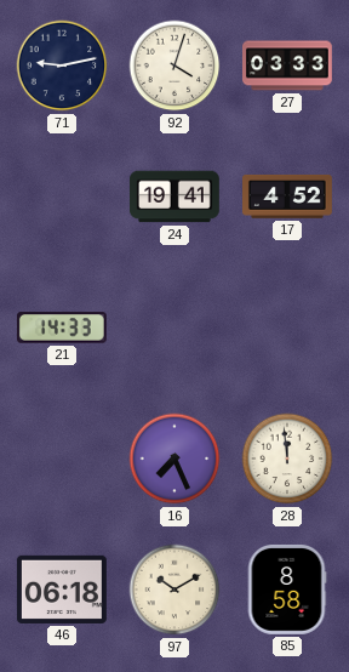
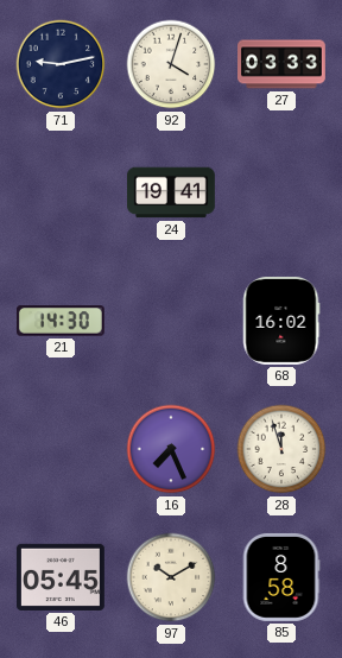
17: 4:52 -> none
21: 14:33 -> 14:30
68: none -> 16:02
28: 11:59 -> 11:57
46: 06:18 -> 05:45
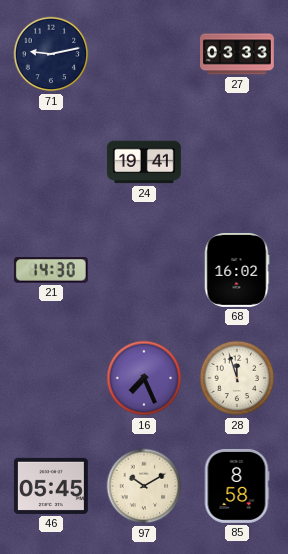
92: 4:03 -> none
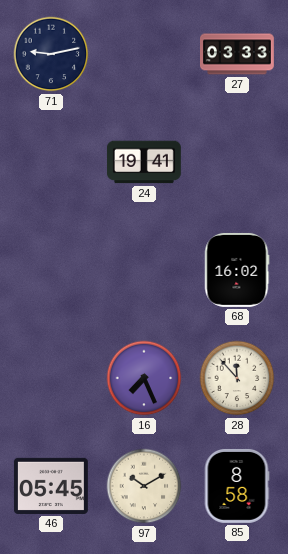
21: 14:30 -> none
28: 11:57 -> 11:53
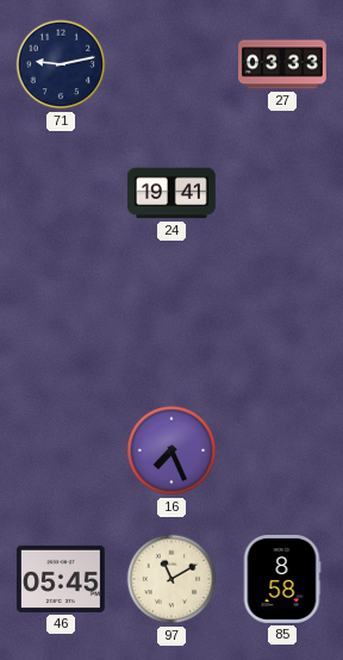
68: 16:02 -> none
28: 11:53 -> none
97: 10:10 -> 11:10
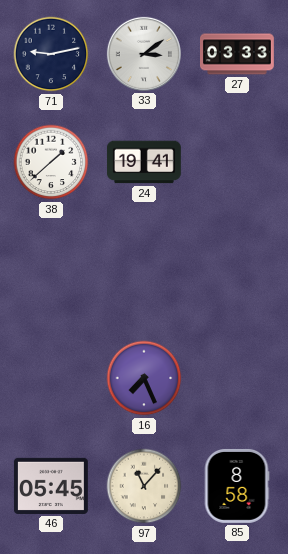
33: none -> 3:09
38: none -> 1:38
97: 11:10 -> 11:07
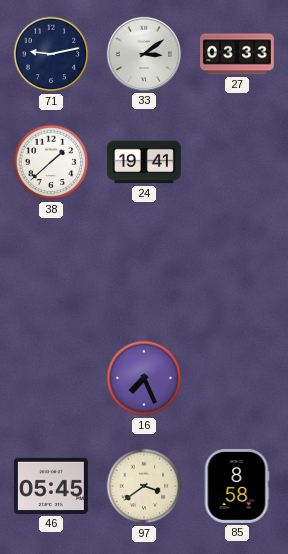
97: 11:07 -> 3:39
